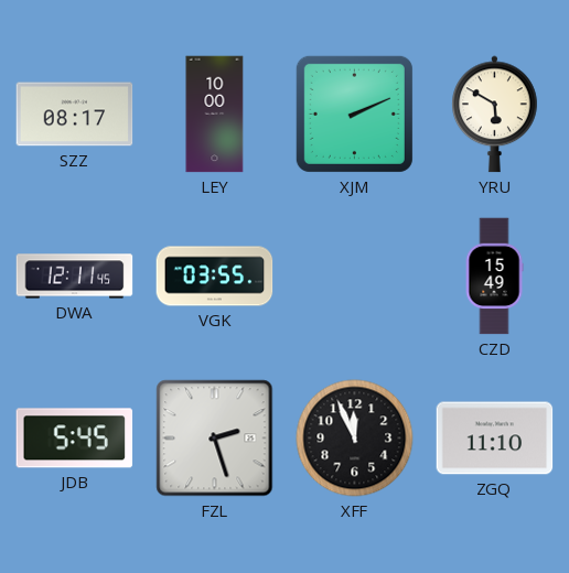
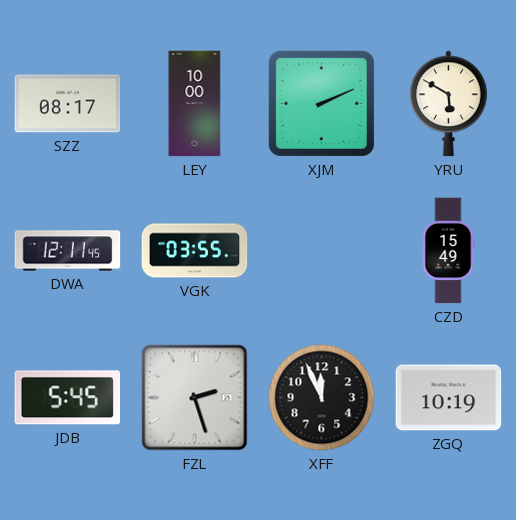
ZGQ: 11:10 -> 10:19
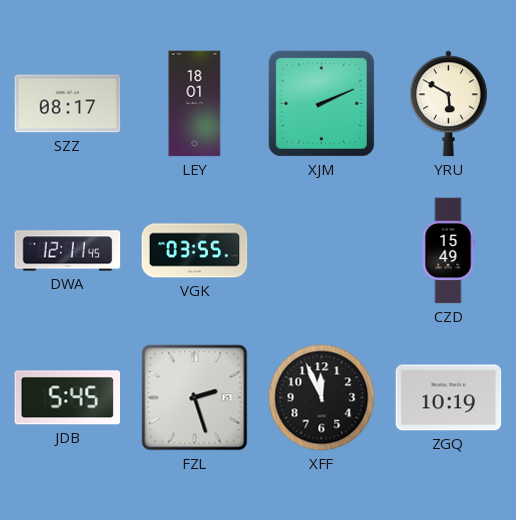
LEY: 10:00 -> 18:01
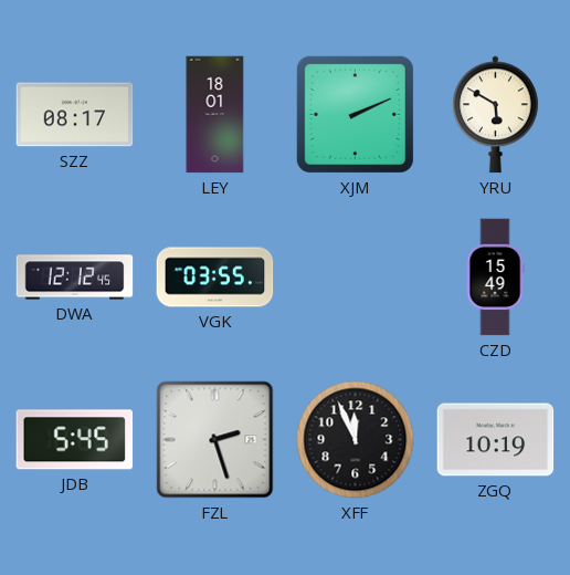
DWA: 12:11 -> 12:12
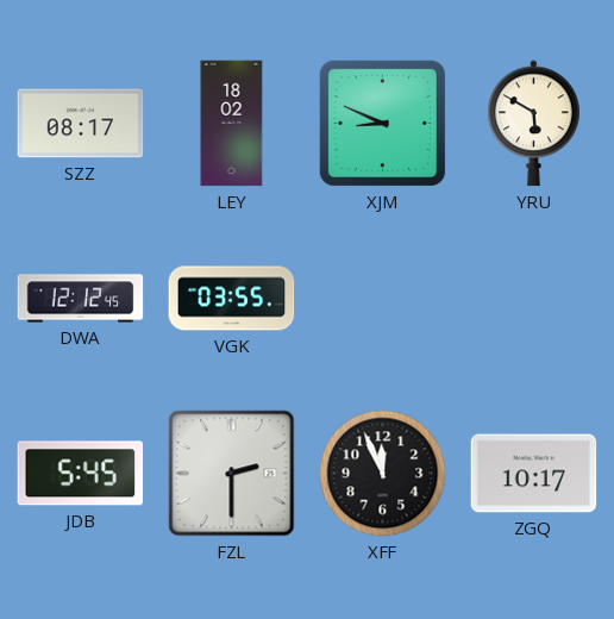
LEY: 18:01 -> 18:02
XJM: 2:11 -> 8:49
CZD: 15:49 -> none
FZL: 2:27 -> 2:30
ZGQ: 10:19 -> 10:17
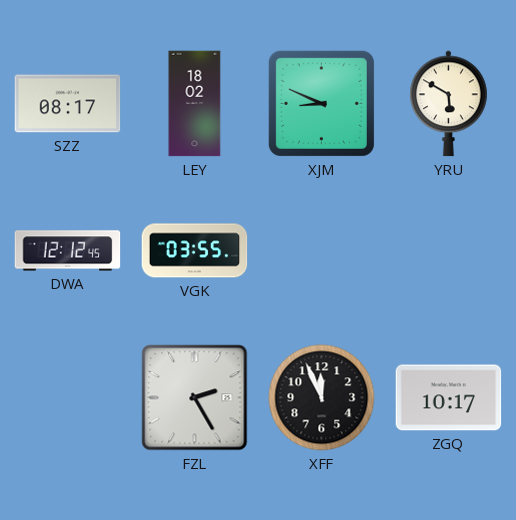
JDB: 5:45 -> none
FZL: 2:30 -> 2:25
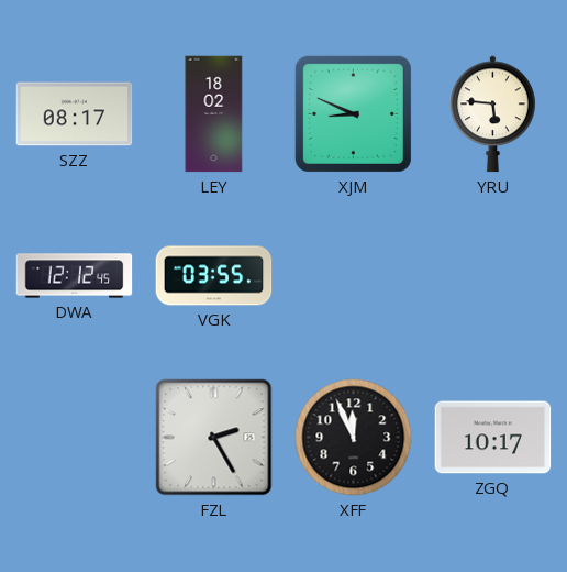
YRU: 5:50 -> 5:46
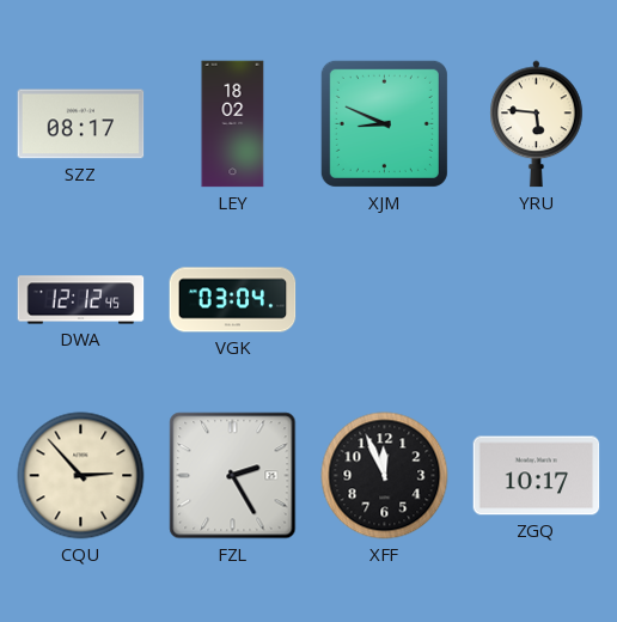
VGK: 03:55 -> 03:04
CQU: none -> 2:53
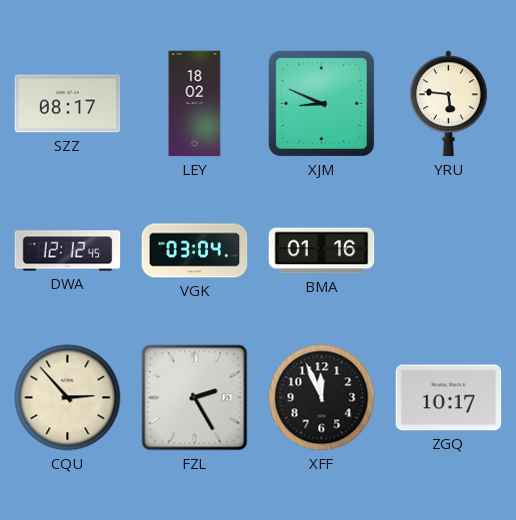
BMA: none -> 01:16
